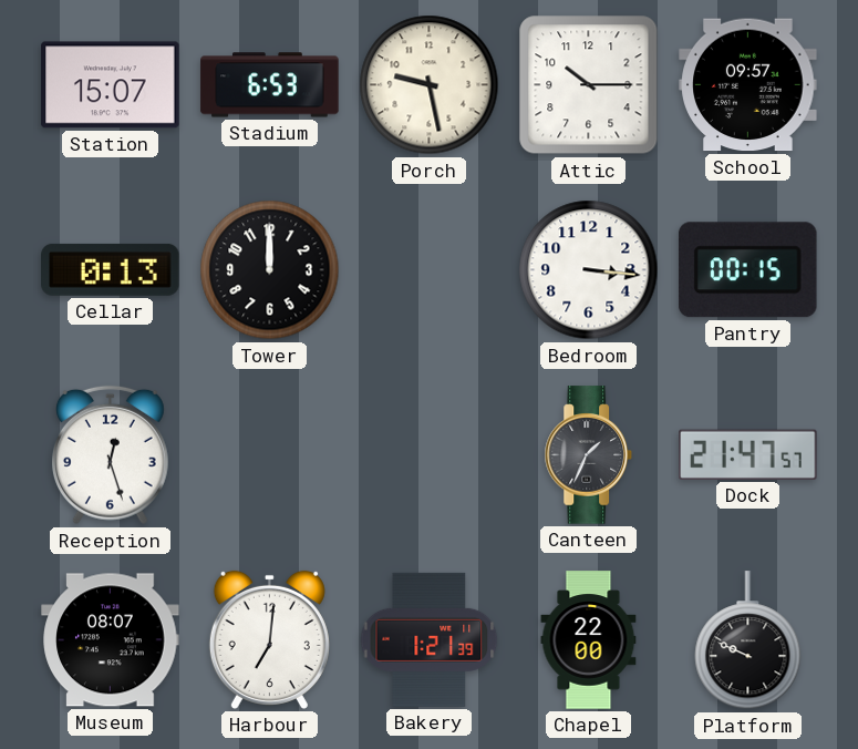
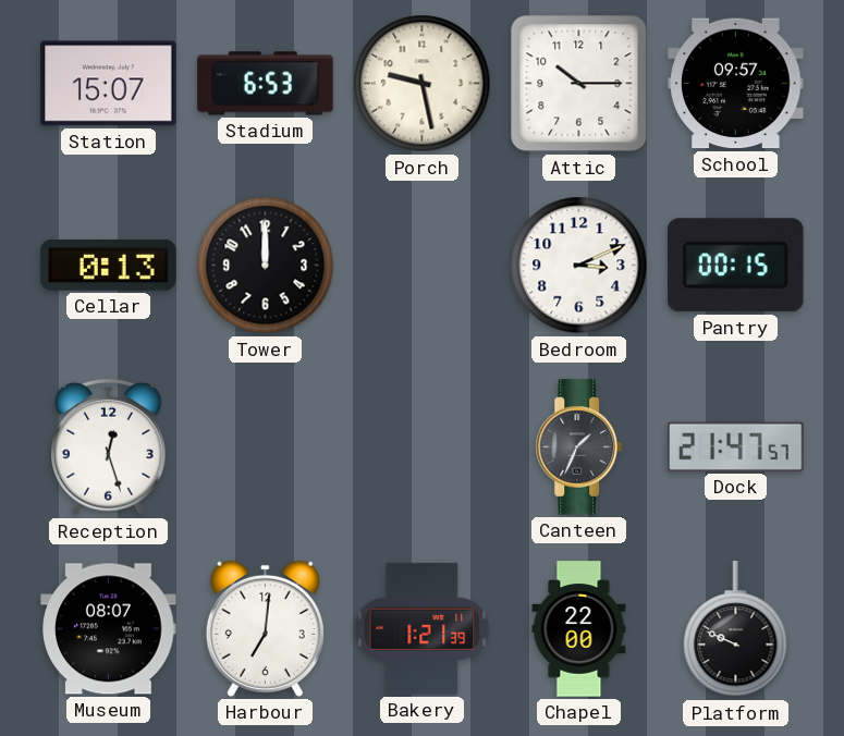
Bedroom: 3:16 -> 3:11
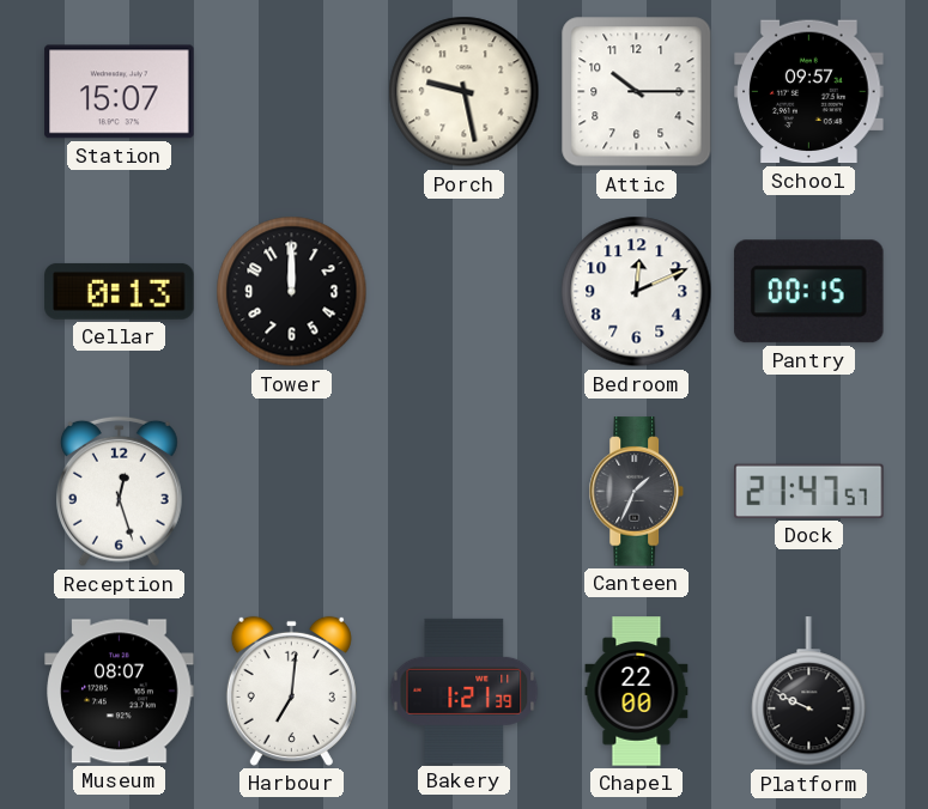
Stadium: 6:53 -> none
Bedroom: 3:11 -> 12:11
